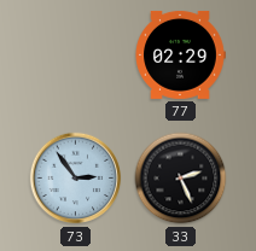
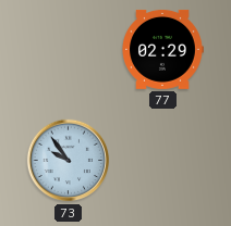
73: 2:54 -> 9:54
33: 2:26 -> none
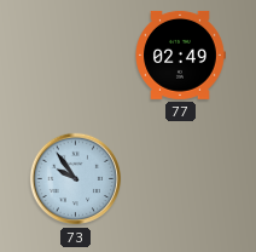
77: 02:29 -> 02:49
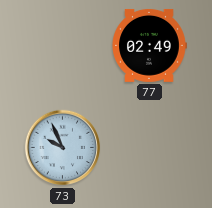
73: 9:54 -> 9:56
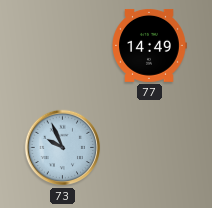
77: 02:49 -> 14:49
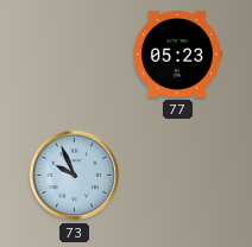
77: 14:49 -> 05:23
